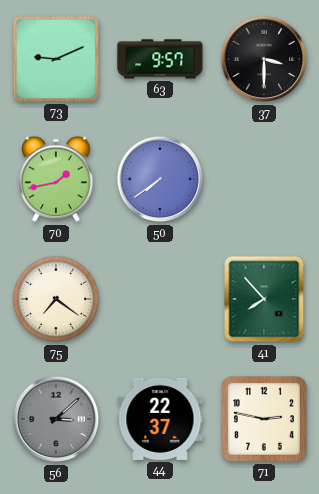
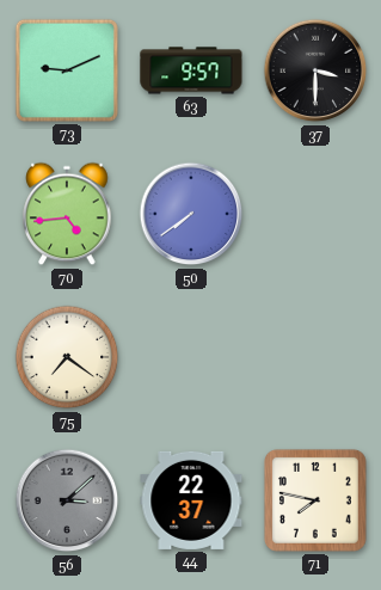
70: 1:43 -> 4:44
41: 7:53 -> none
71: 2:47 -> 7:47
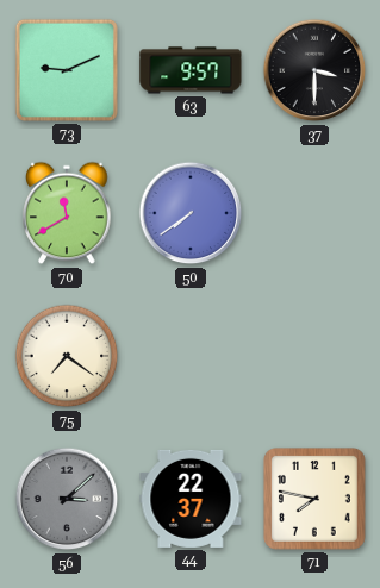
70: 4:44 -> 11:40
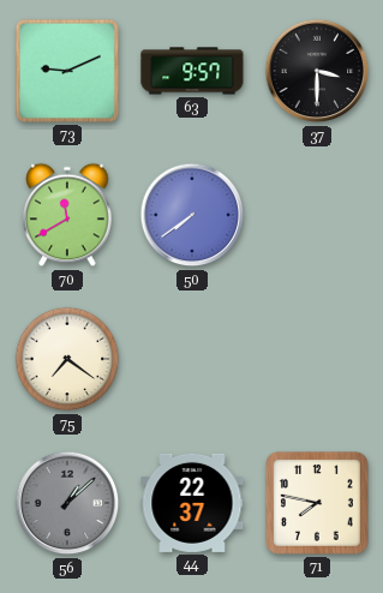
56: 3:08 -> 1:08
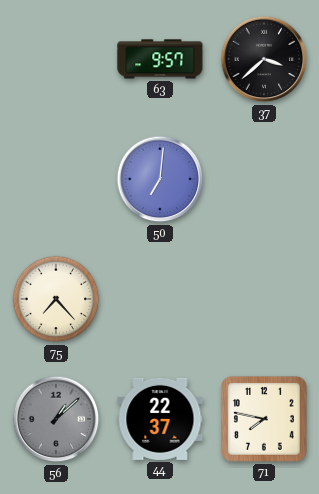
73: 9:11 -> none
37: 3:30 -> 3:38
70: 11:40 -> none
50: 7:39 -> 7:01
75: 7:21 -> 7:23
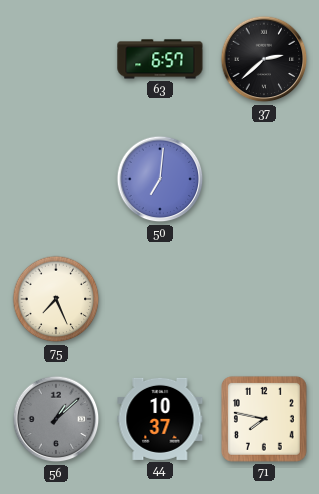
63: 9:57 -> 6:57
37: 3:38 -> 2:38
75: 7:23 -> 7:26
44: 22:37 -> 10:37
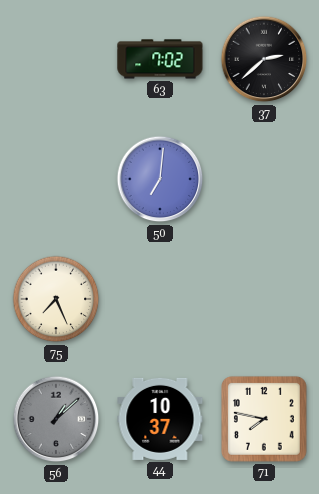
63: 6:57 -> 7:02
